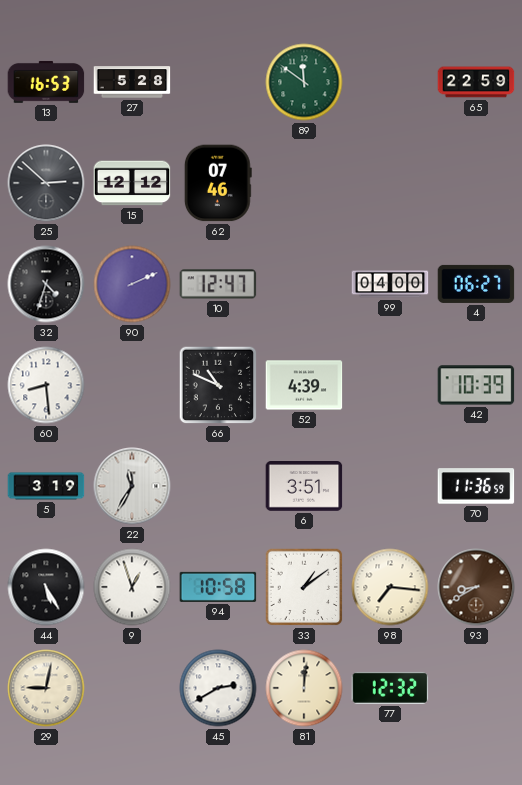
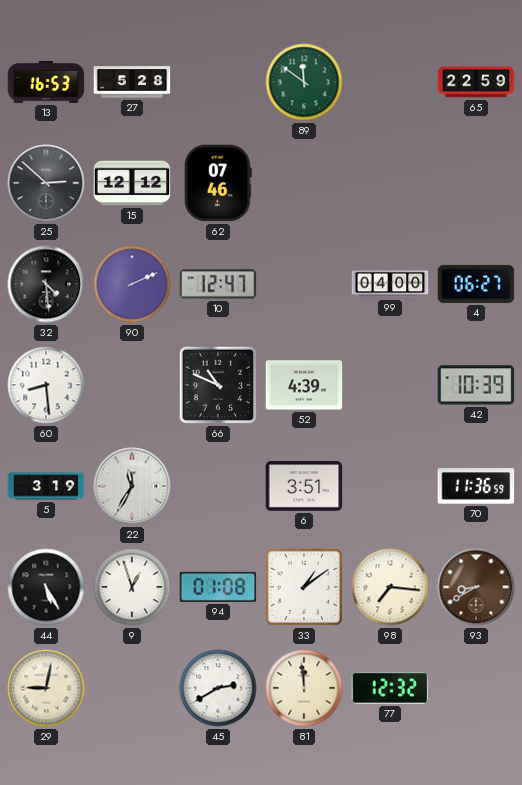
32: 4:33 -> 4:29
94: 10:58 -> 01:08
81: 12:01 -> 11:59
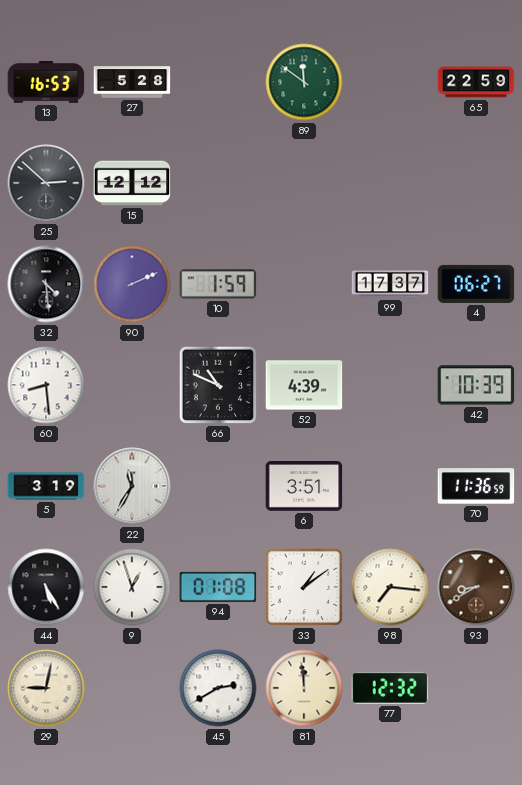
62: 07:46 -> none
10: 12:47 -> 1:59
99: 04:00 -> 17:37
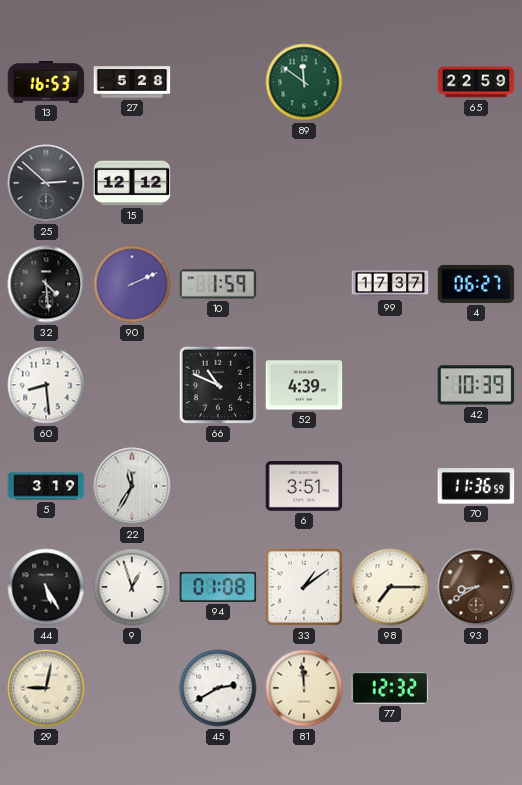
98: 7:16 -> 7:15
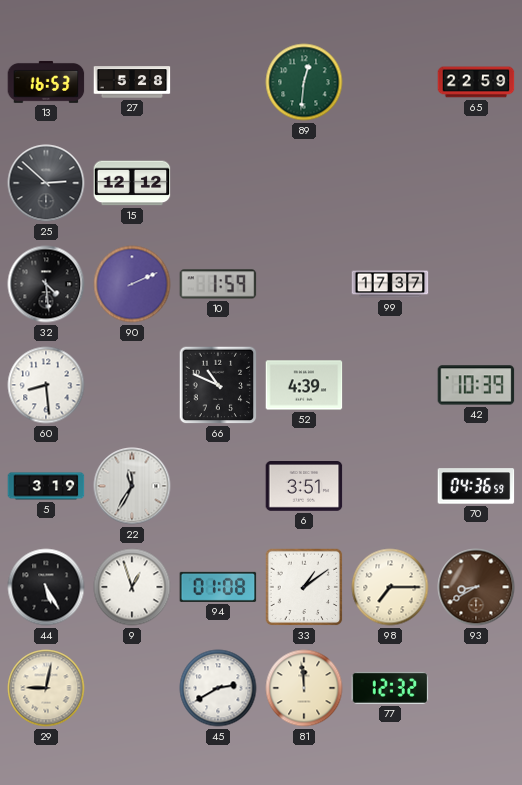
89: 11:51 -> 12:31
4: 06:27 -> none
70: 11:36 -> 04:36
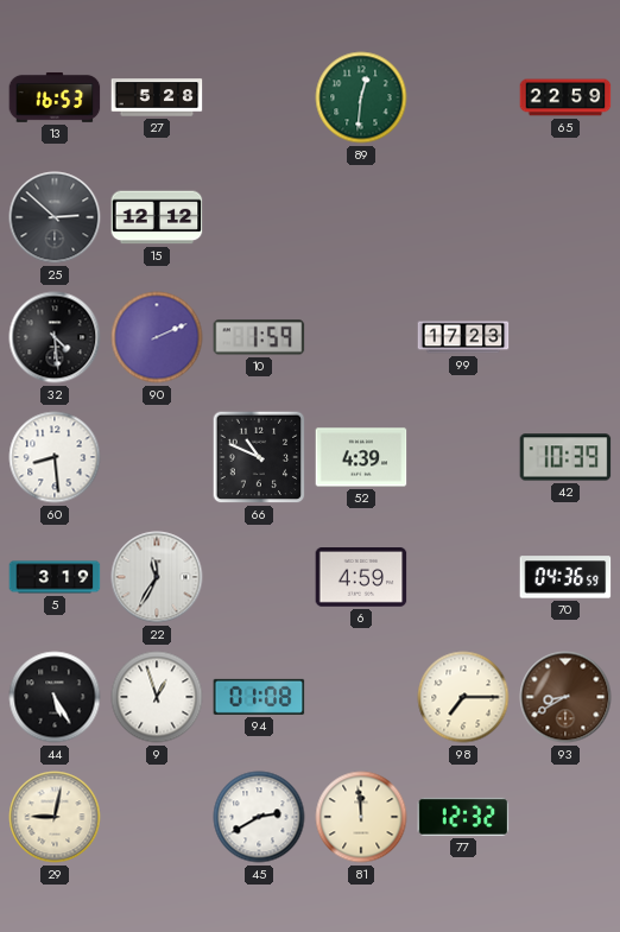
99: 17:37 -> 17:23
6: 3:51 -> 4:59
33: 1:09 -> none
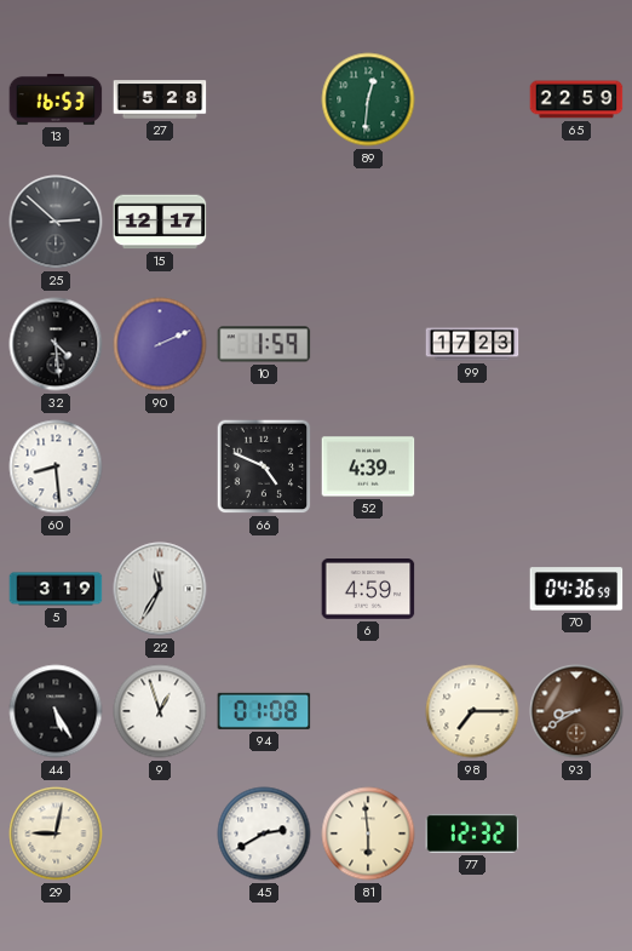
15: 12:12 -> 12:17
66: 10:49 -> 4:49
42: 10:39 -> none
81: 11:59 -> 5:59
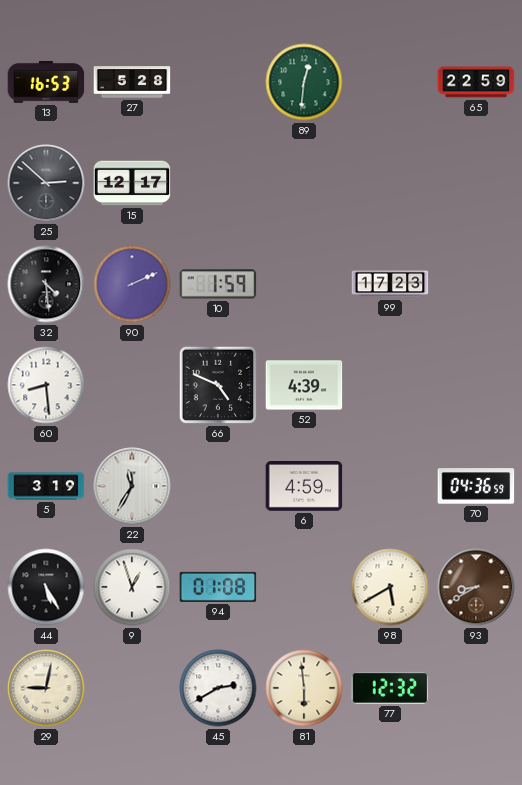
98: 7:15 -> 5:40
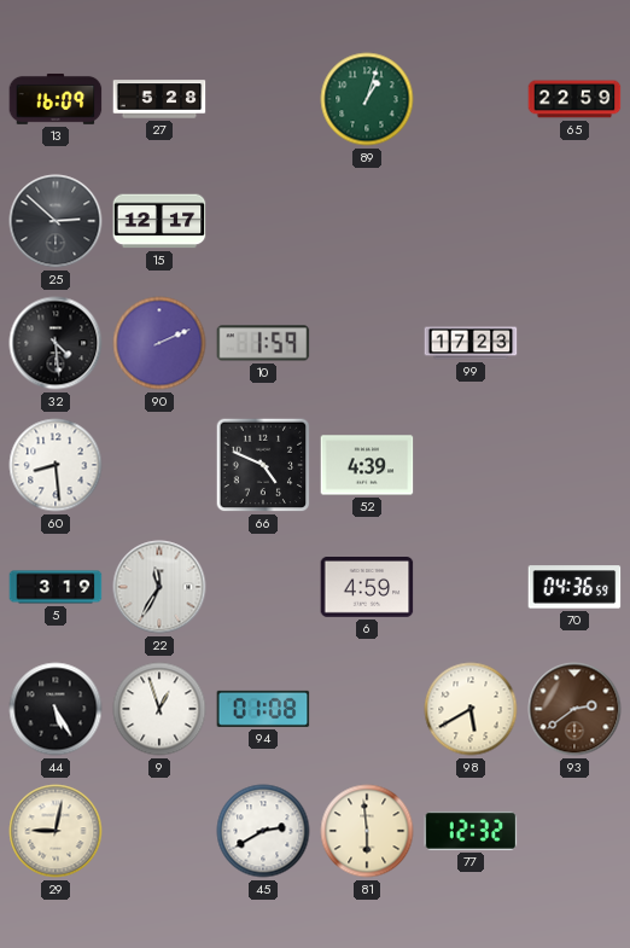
13: 16:53 -> 16:09
89: 12:31 -> 1:03
93: 8:40 -> 2:39
